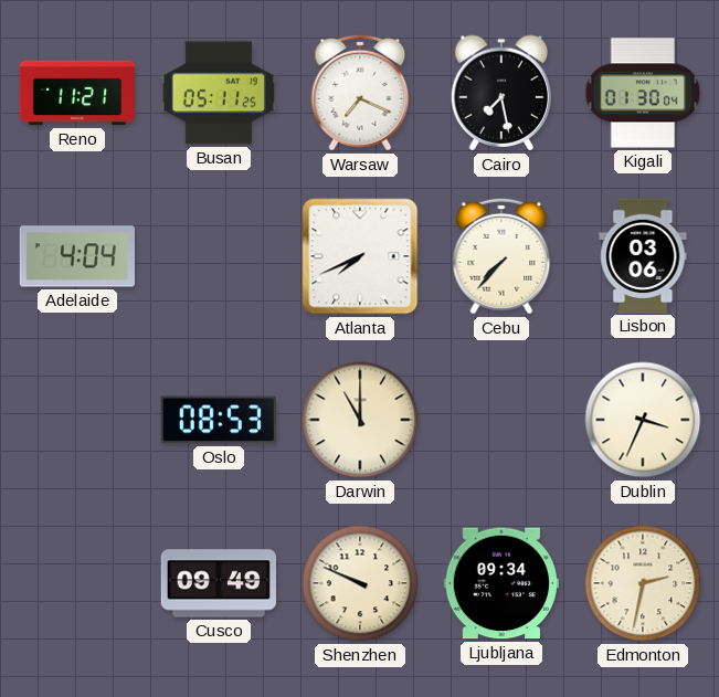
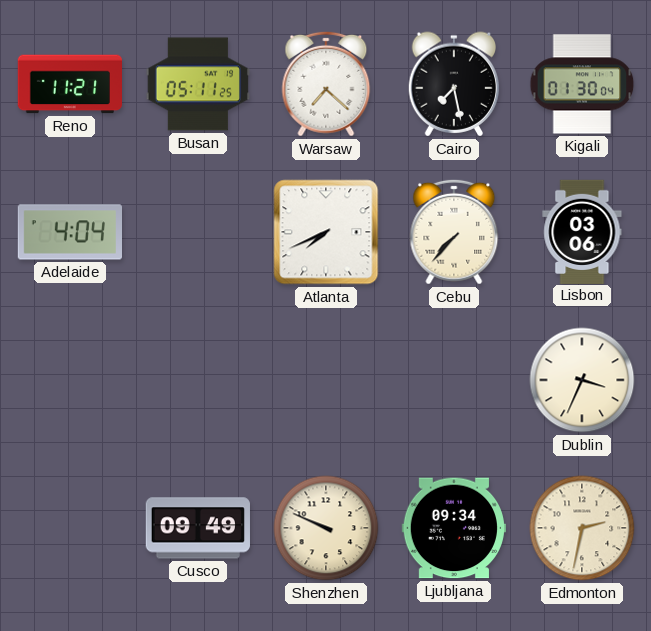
Warsaw: 7:19 -> 7:22
Oslo: 08:53 -> none
Darwin: 11:00 -> none
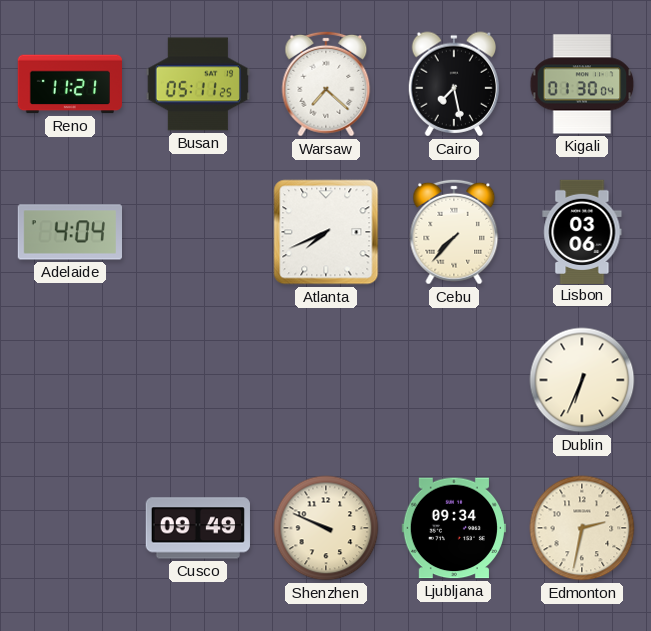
Dublin: 3:34 -> 6:34
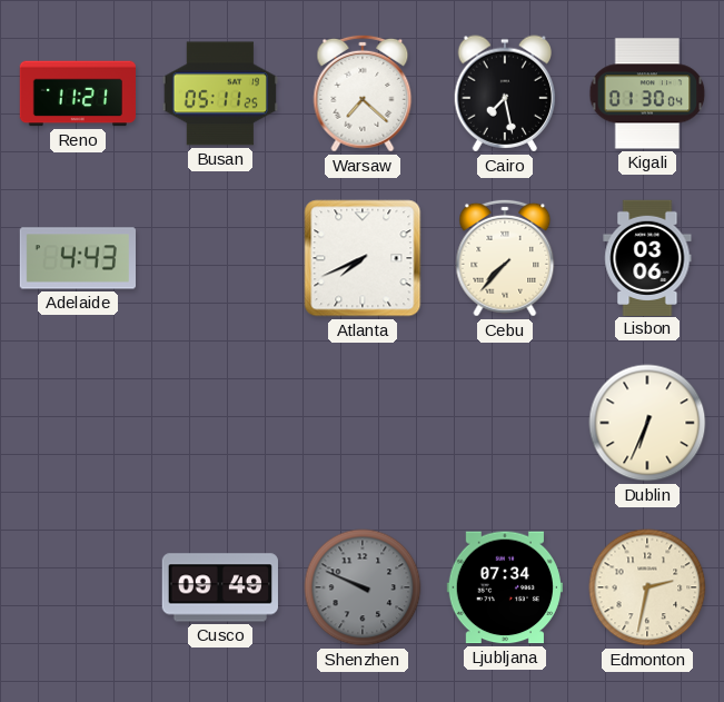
Adelaide: 4:04 -> 4:43
Shenzhen dial: cream -> grey
Ljubljana: 09:34 -> 07:34
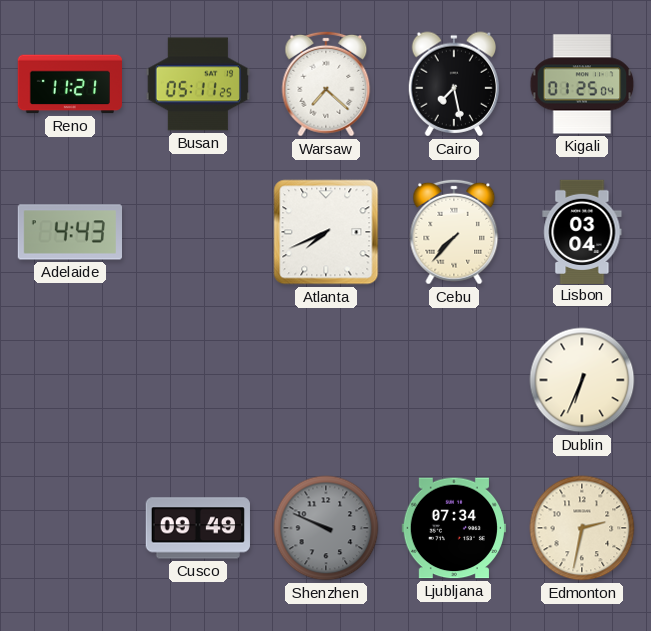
Kigali: 01:30 -> 01:25
Lisbon: 03:06 -> 03:04
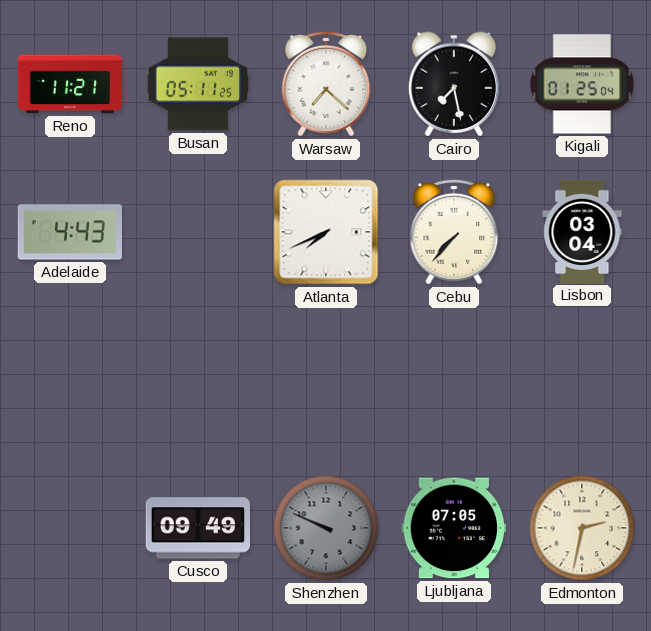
Dublin: 6:34 -> none
Ljubljana: 07:34 -> 07:05
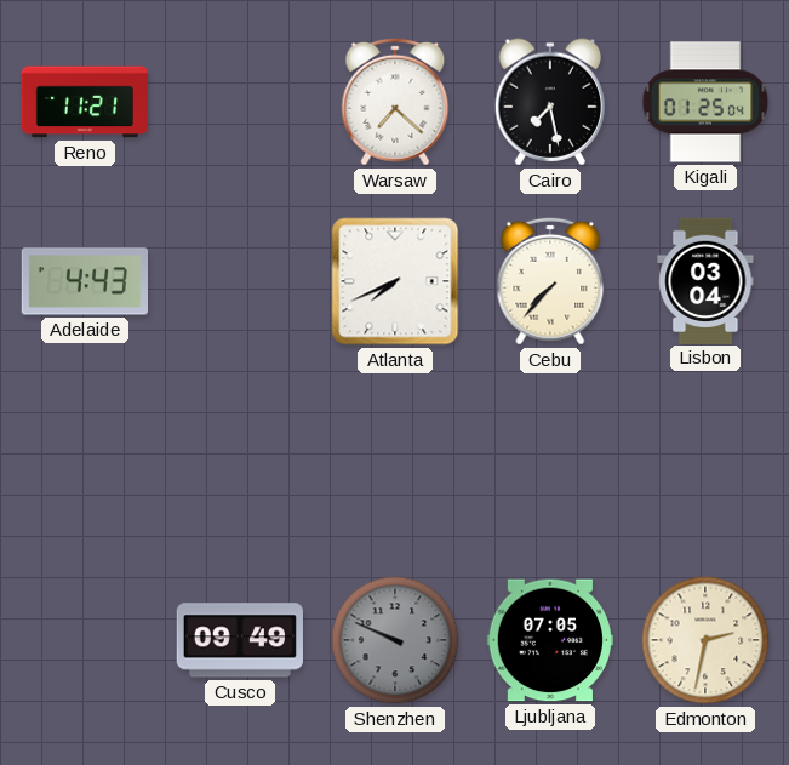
Busan: 05:11 -> none
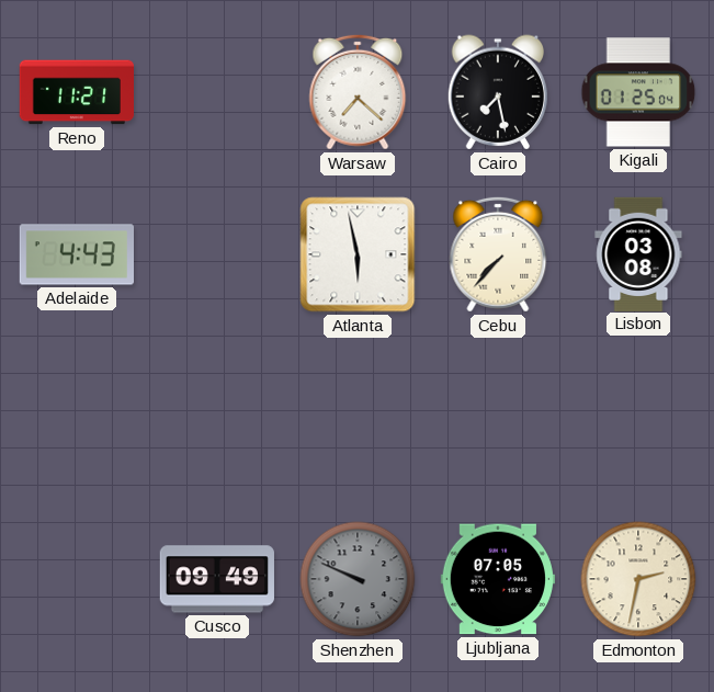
Atlanta: 7:41 -> 5:58
Lisbon: 03:04 -> 03:08
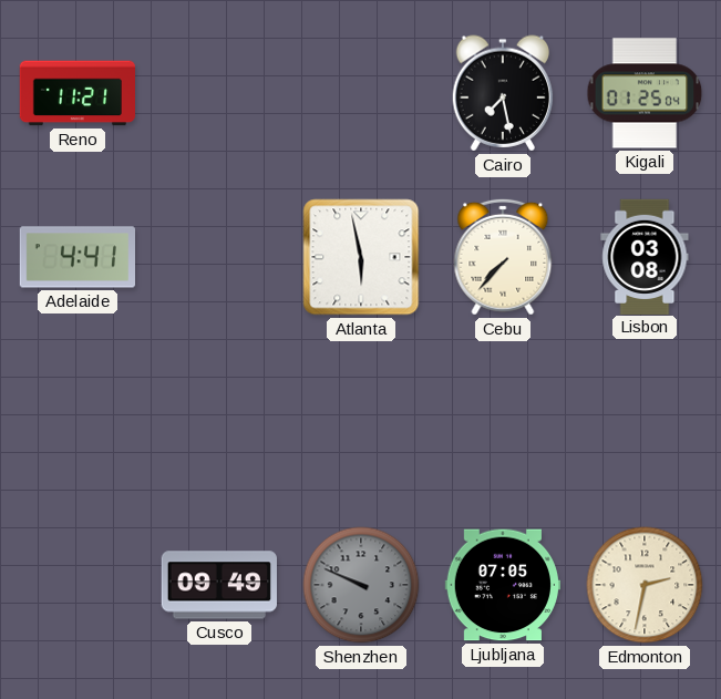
Warsaw: 7:22 -> none
Adelaide: 4:43 -> 4:41
